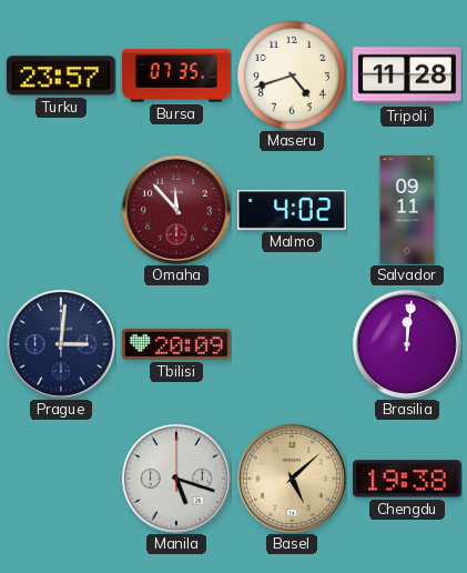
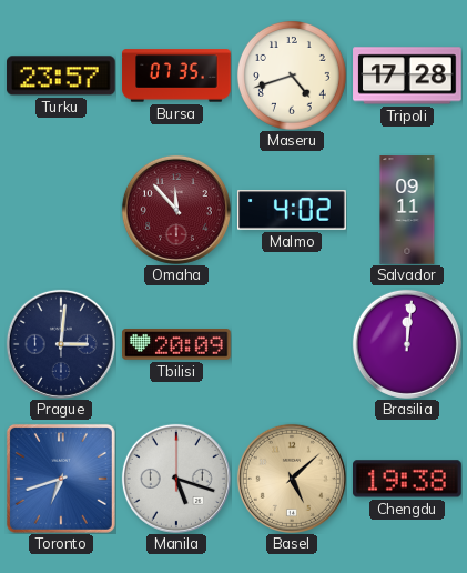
Tripoli: 11:28 -> 17:28
Toronto: none -> 6:42
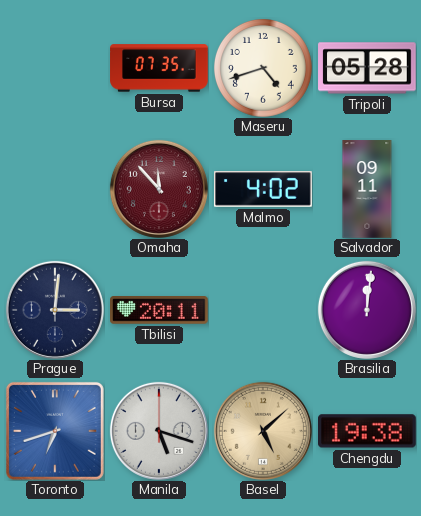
Turku: 23:57 -> none
Tripoli: 17:28 -> 05:28
Tbilisi: 20:09 -> 20:11
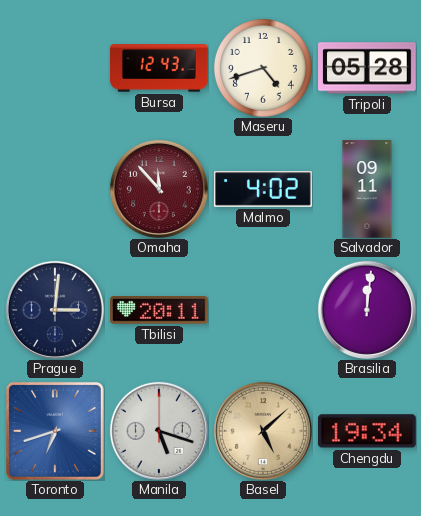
Bursa: 07:35 -> 12:43
Chengdu: 19:38 -> 19:34
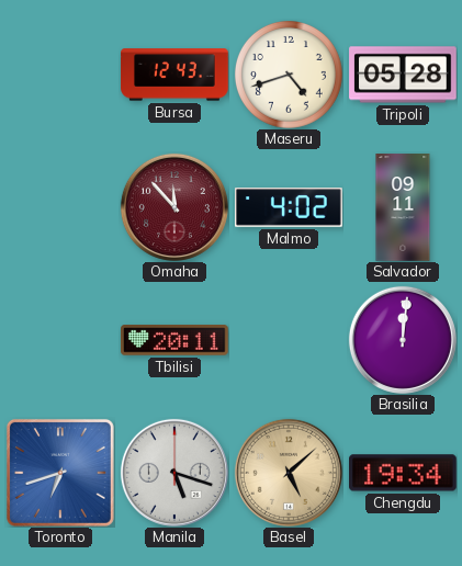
Prague: 3:01 -> none
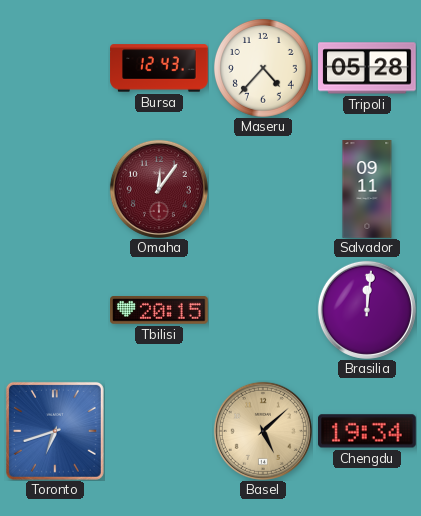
Maseru: 4:42 -> 4:37
Omaha: 11:53 -> 12:06
Malmo: 4:02 -> none
Tbilisi: 20:11 -> 20:15
Manila: 5:18 -> none
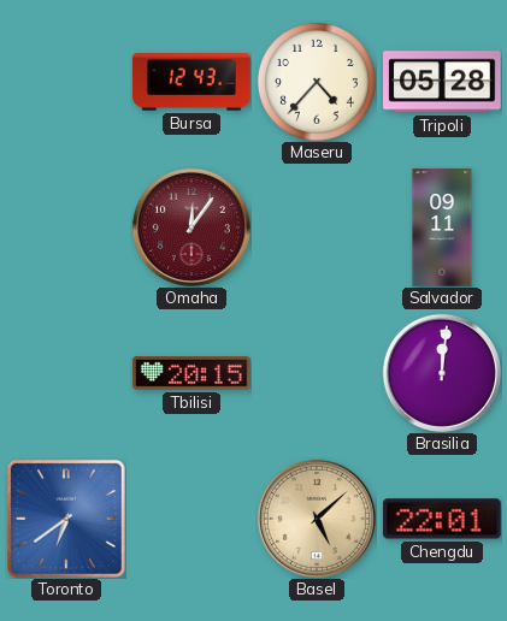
Toronto: 6:42 -> 6:39
Chengdu: 19:34 -> 22:01
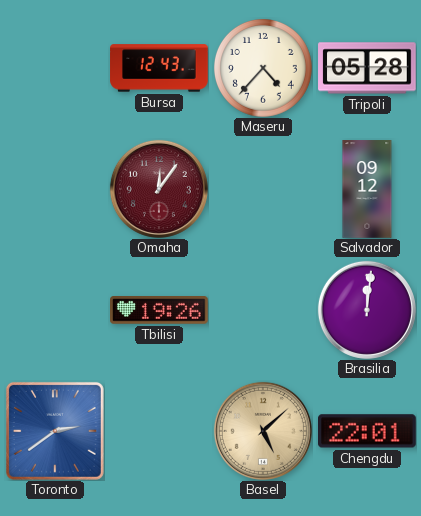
Salvador: 09:11 -> 09:12
Tbilisi: 20:15 -> 19:26
Toronto: 6:39 -> 2:39
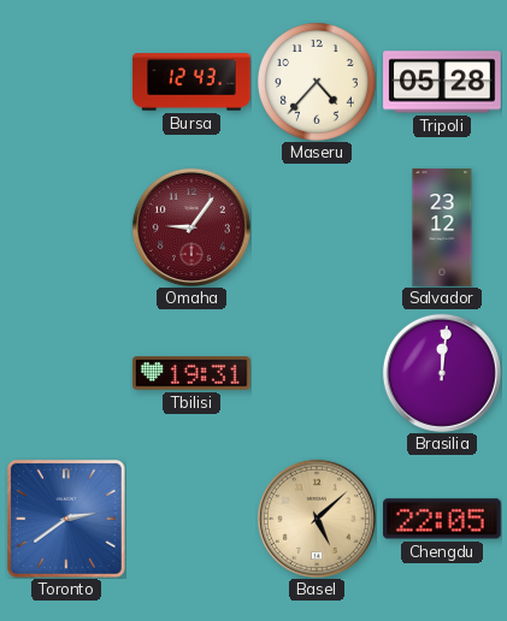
Omaha: 12:06 -> 9:06
Salvador: 09:12 -> 23:12
Tbilisi: 19:26 -> 19:31
Chengdu: 22:01 -> 22:05
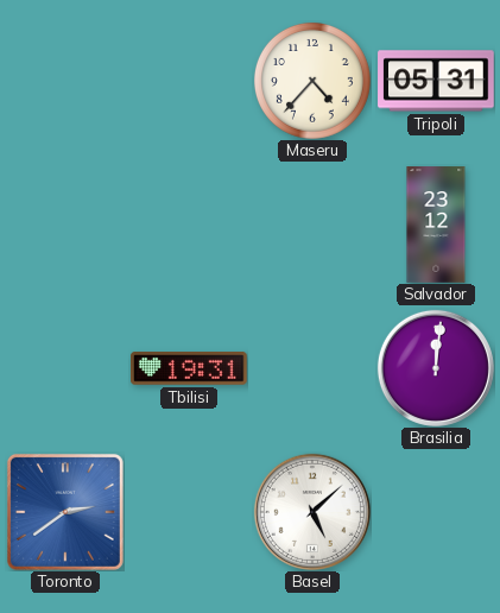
Bursa: 12:43 -> none
Tripoli: 05:28 -> 05:31
Omaha: 9:06 -> none
Basel dial: champagne -> white
Chengdu: 22:05 -> none
